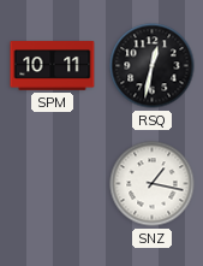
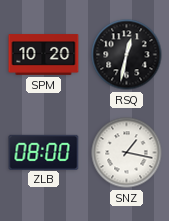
SPM: 10:11 -> 10:20
ZLB: none -> 08:00
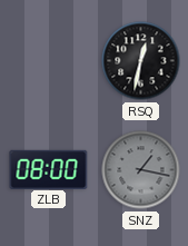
SPM: 10:20 -> none
SNZ dial: white -> grey
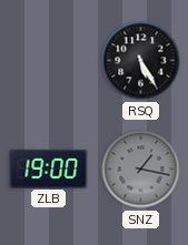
RSQ: 12:32 -> 5:25
ZLB: 08:00 -> 19:00
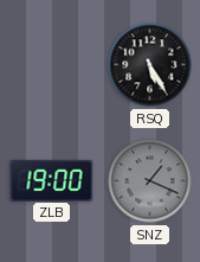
SNZ: 1:17 -> 1:19
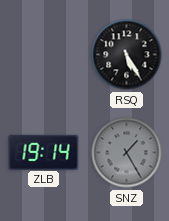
ZLB: 19:00 -> 19:14
SNZ: 1:19 -> 1:25
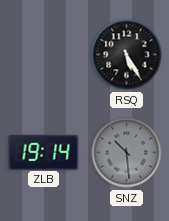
SNZ: 1:25 -> 10:29
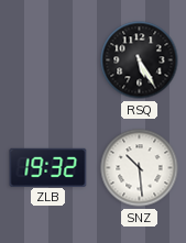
ZLB: 19:14 -> 19:32
SNZ dial: grey -> white
